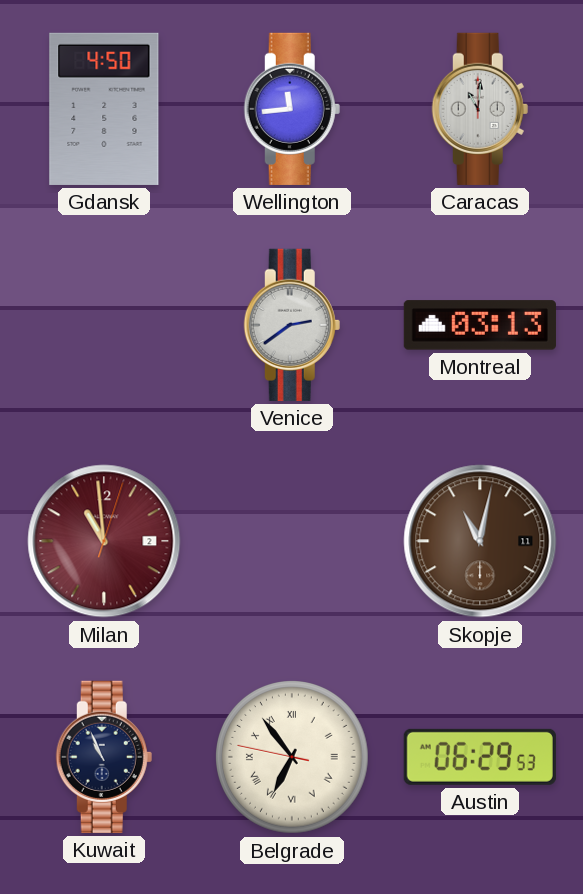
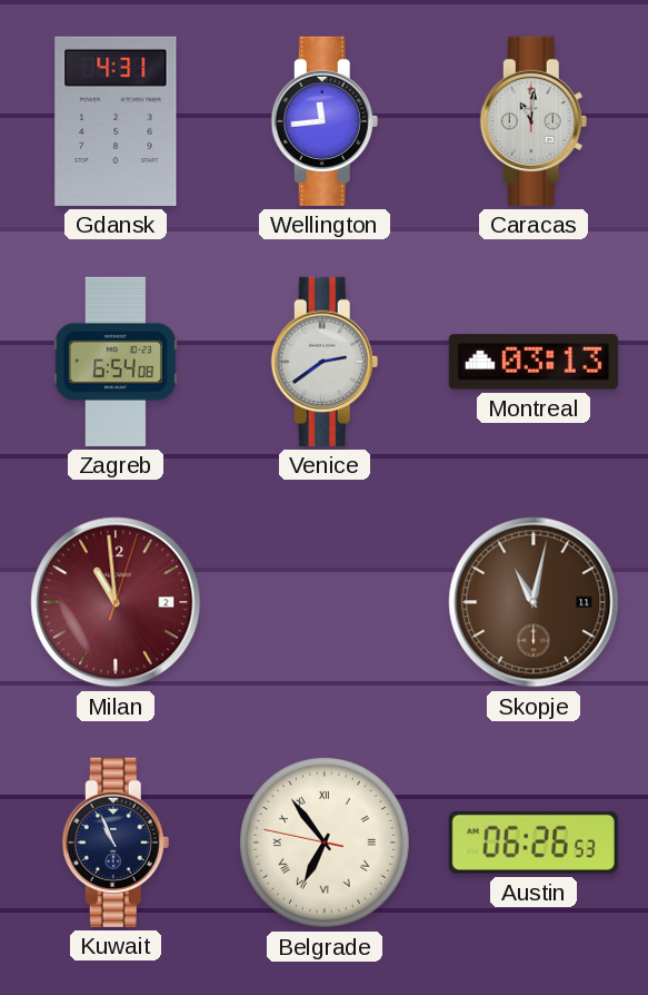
Gdansk: 4:50 -> 4:31
Zagreb: none -> 6:54
Austin: 06:29 -> 06:26
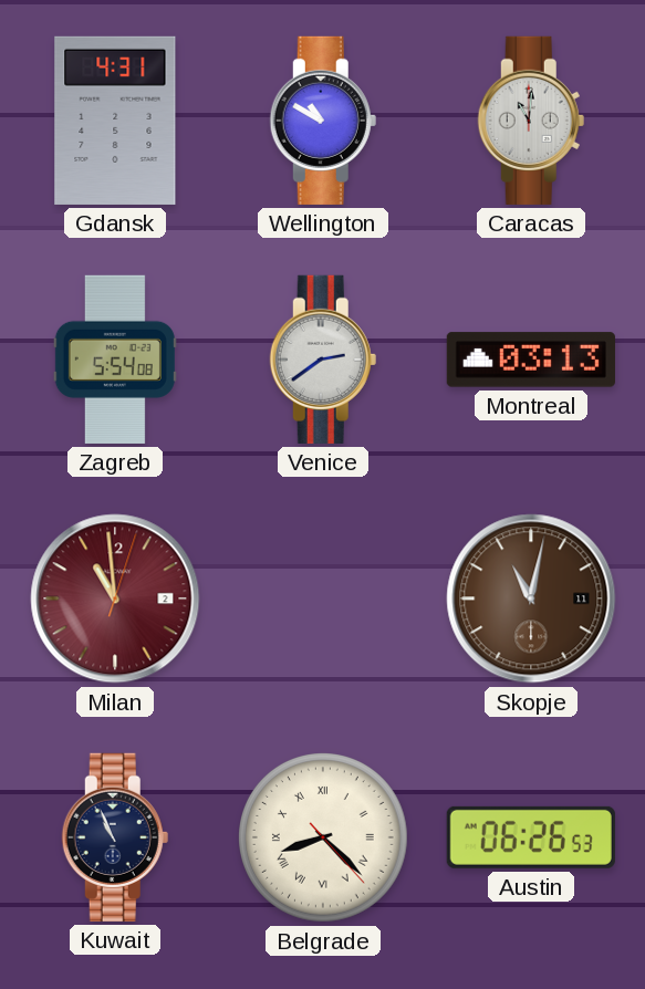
Wellington: 11:44 -> 10:50
Zagreb: 6:54 -> 5:54
Belgrade: 6:53 -> 8:22
